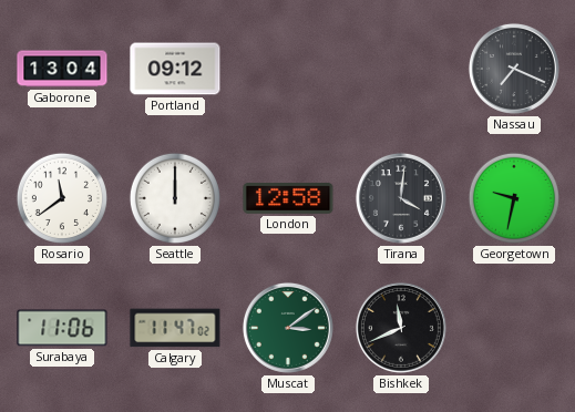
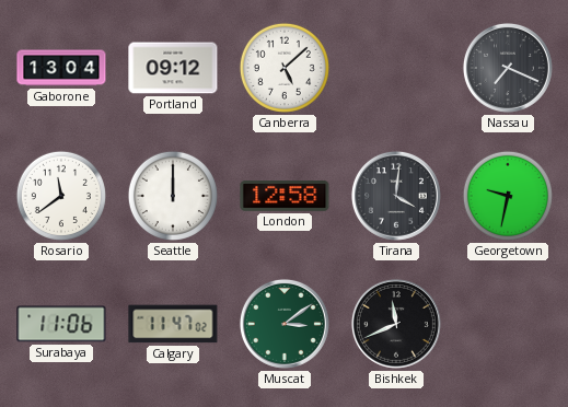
Canberra: none -> 5:08
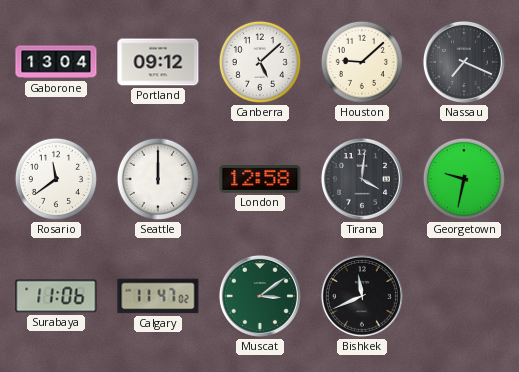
Houston: none -> 9:08
